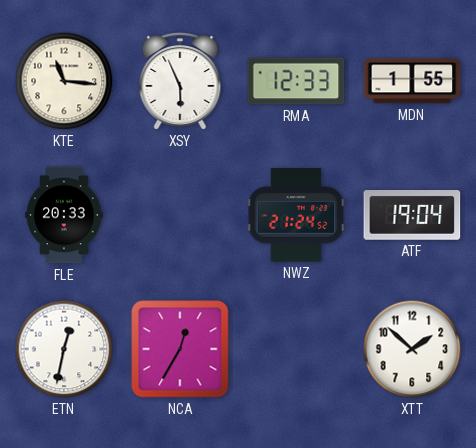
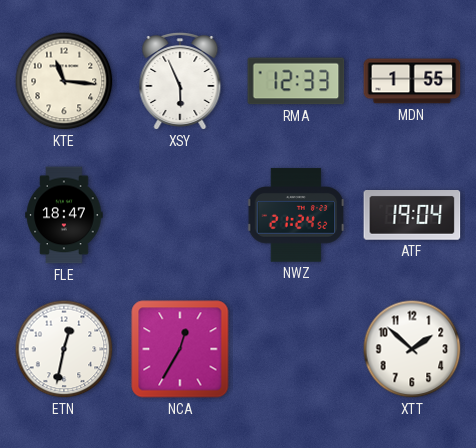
FLE: 20:33 -> 18:47
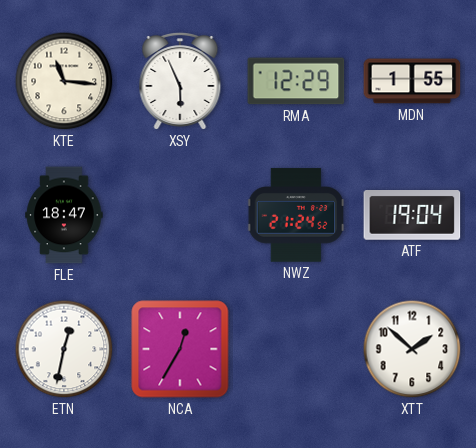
RMA: 12:33 -> 12:29
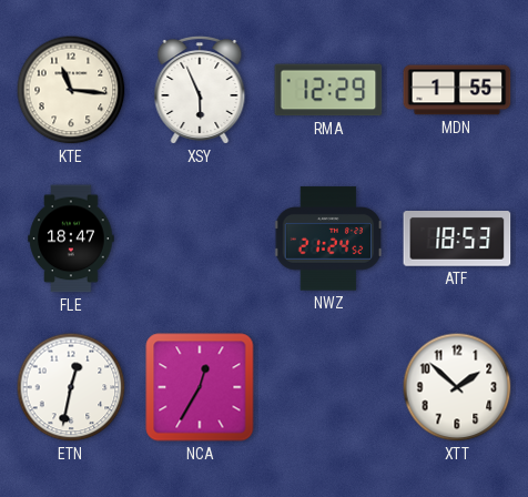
ATF: 19:04 -> 18:53
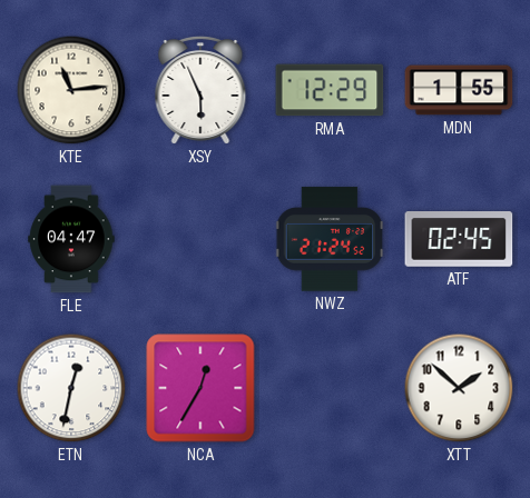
KTE: 11:16 -> 11:14
FLE: 18:47 -> 04:47
ATF: 18:53 -> 02:45
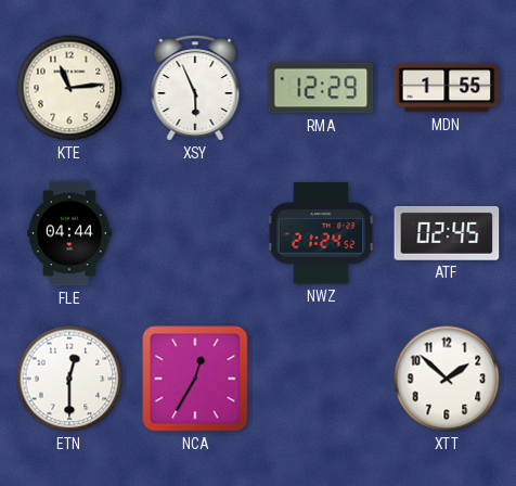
FLE: 04:47 -> 04:44
ETN: 12:32 -> 12:30
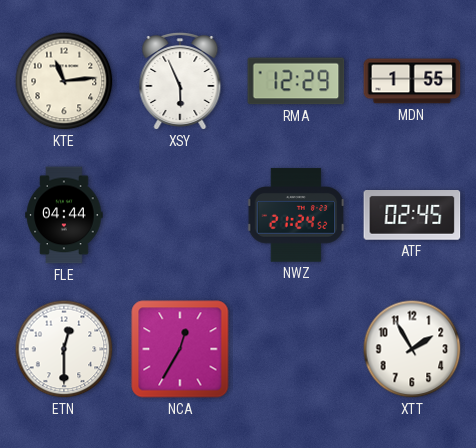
XTT: 1:52 -> 1:55
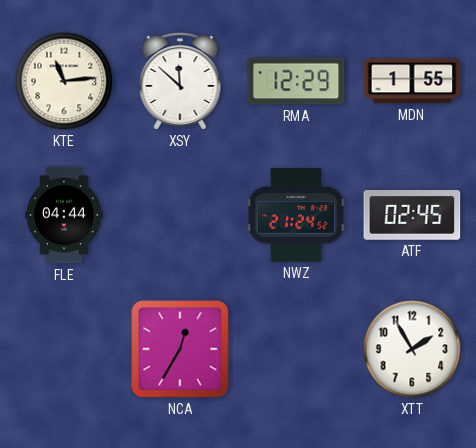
XSY: 5:56 -> 11:52
ETN: 12:30 -> none
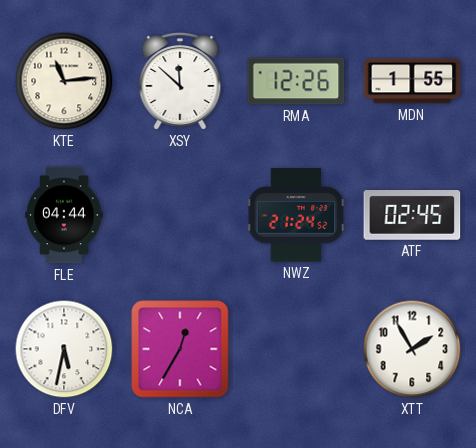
RMA: 12:29 -> 12:26
DFV: none -> 5:32
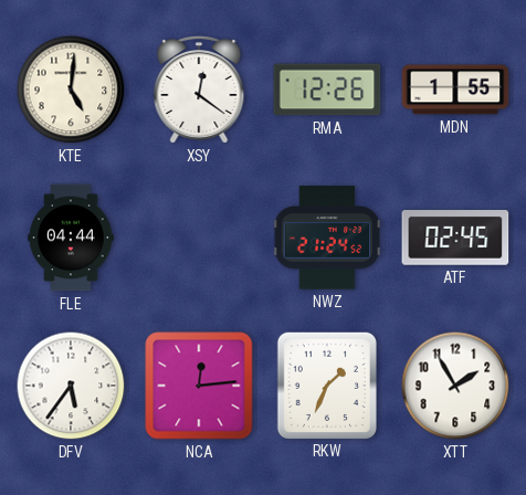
KTE: 11:14 -> 5:01
XSY: 11:52 -> 12:21
DFV: 5:32 -> 5:36
NCA: 12:35 -> 12:14
RKW: none -> 1:34
